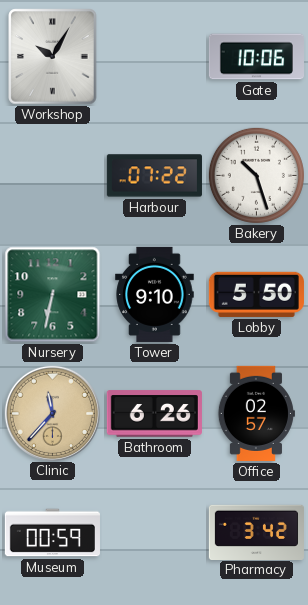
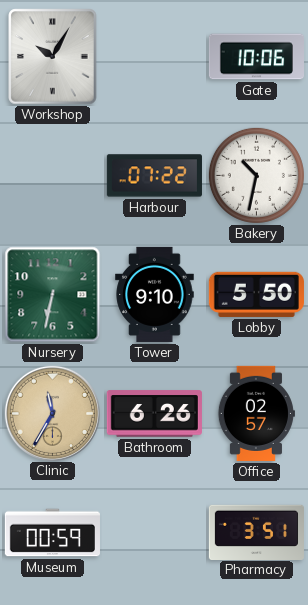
Bakery: 10:27 -> 10:32
Clinic: 11:37 -> 11:35
Pharmacy: 3:42 -> 3:51
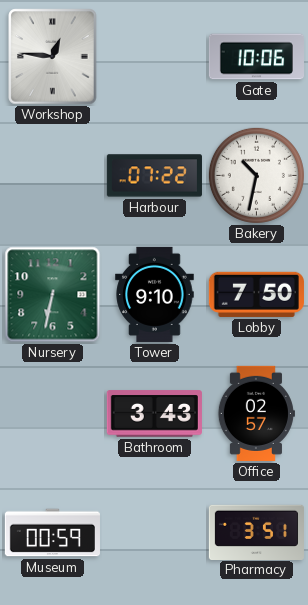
Workshop: 10:05 -> 12:46
Lobby: 5:50 -> 7:50
Clinic: 11:35 -> none
Bathroom: 6:26 -> 3:43
